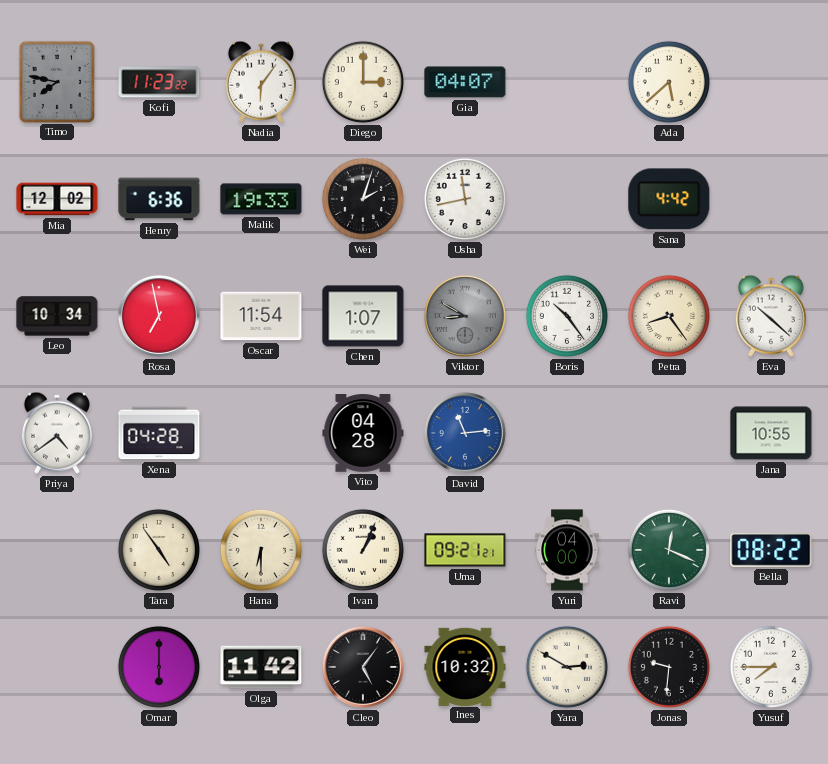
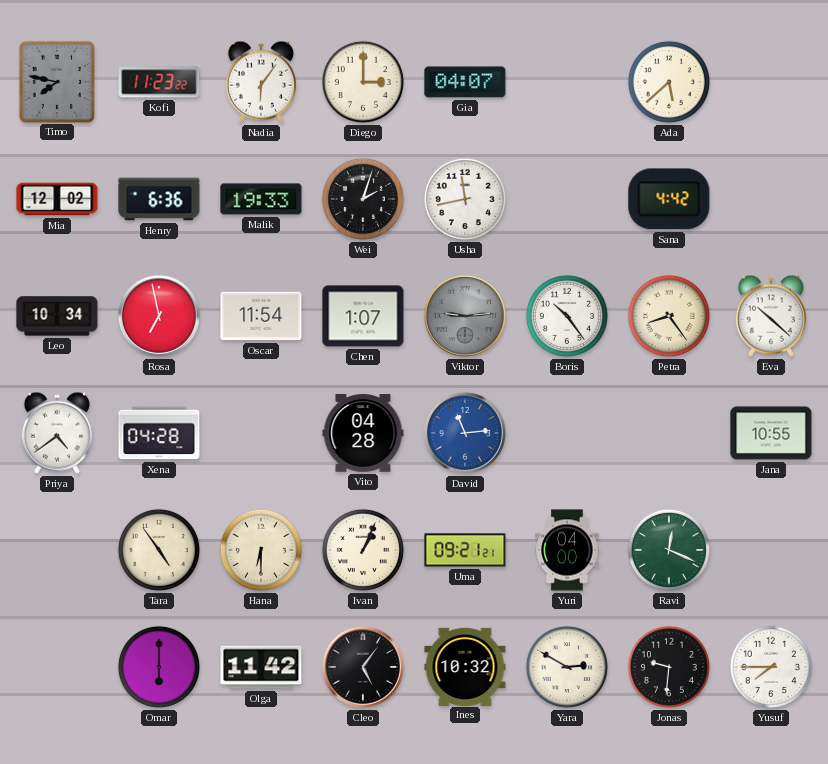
Viktor: 8:50 -> 9:14
Bella: 08:22 -> none
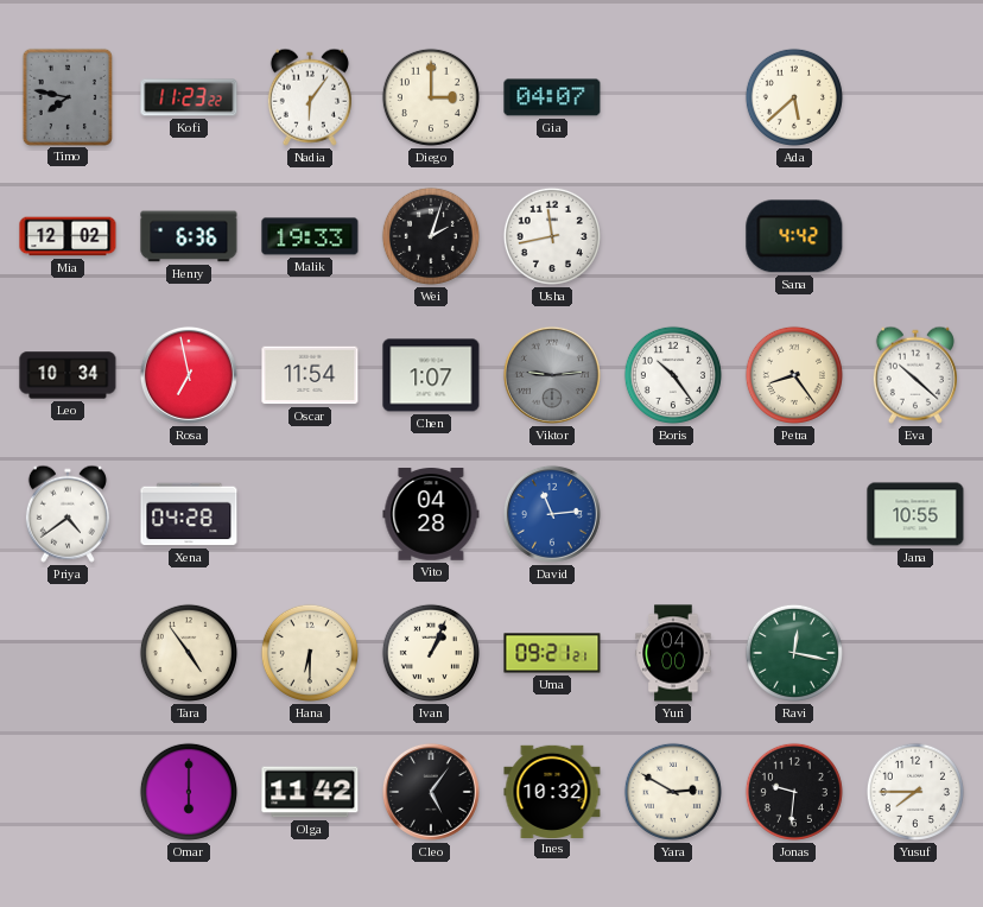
Ravi: 12:19 -> 12:17
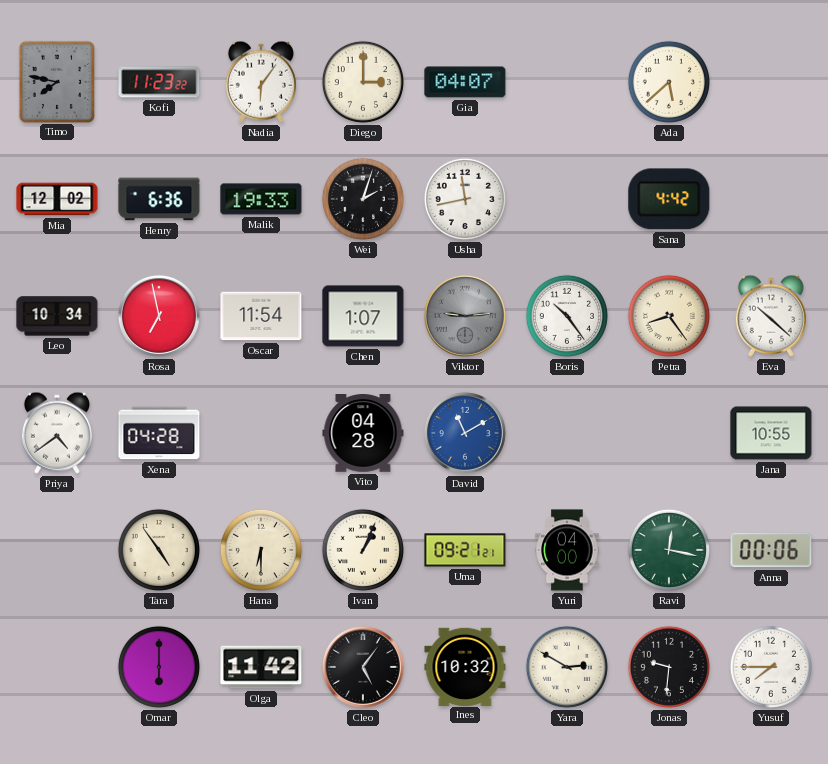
David: 11:14 -> 11:10
Anna: none -> 00:06
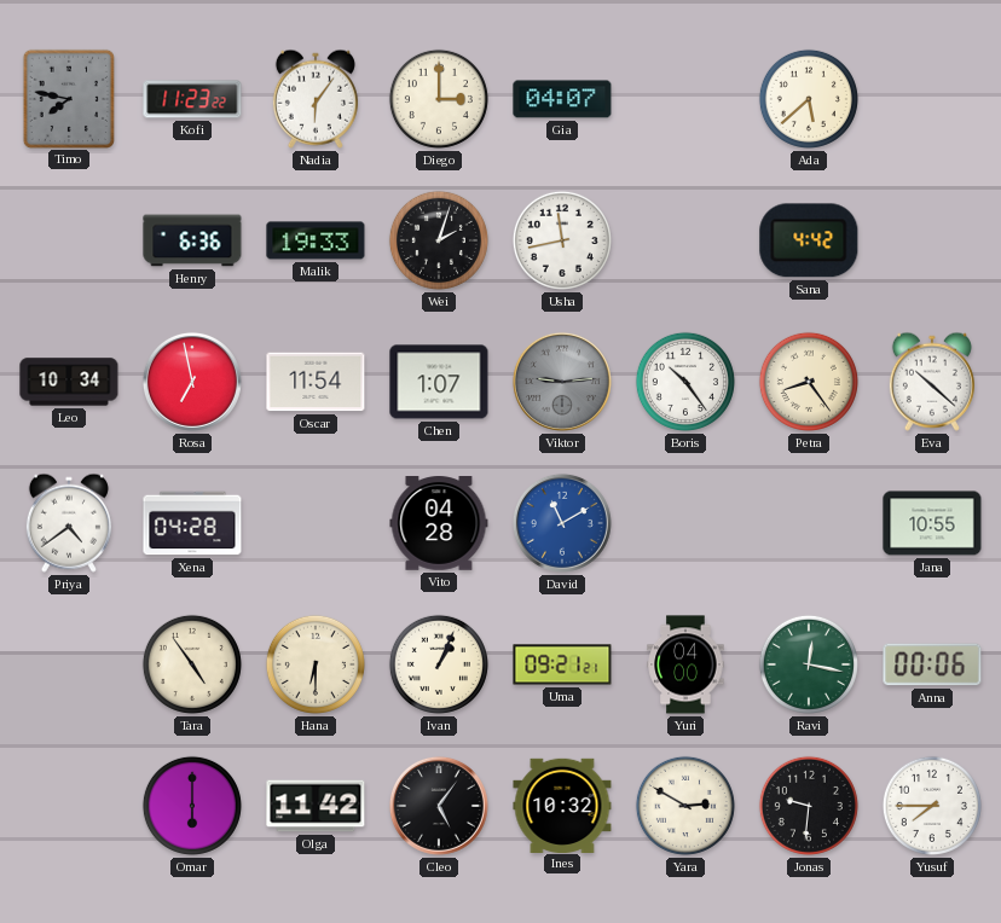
Mia: 12:02 -> none
